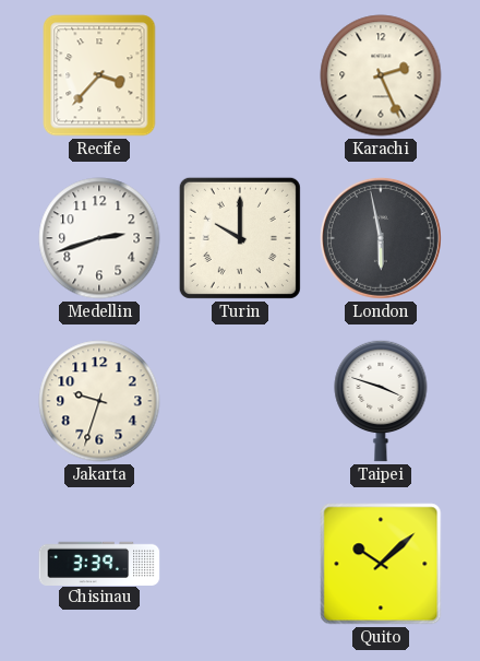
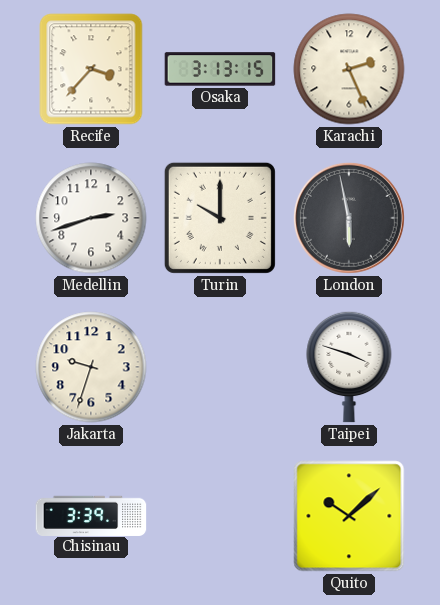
Osaka: none -> 3:13
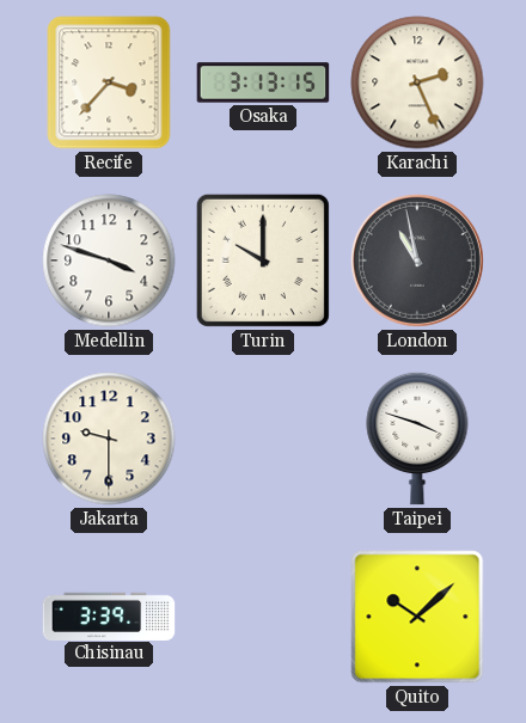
Medellin: 2:42 -> 3:48
London: 5:58 -> 10:58
Jakarta: 9:33 -> 9:30
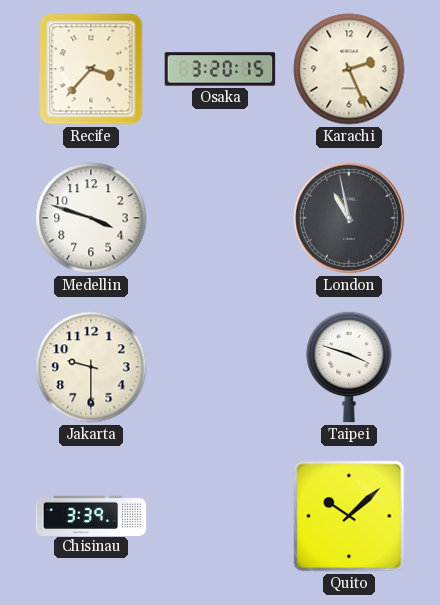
Osaka: 3:13 -> 3:20
Turin: 10:00 -> none
